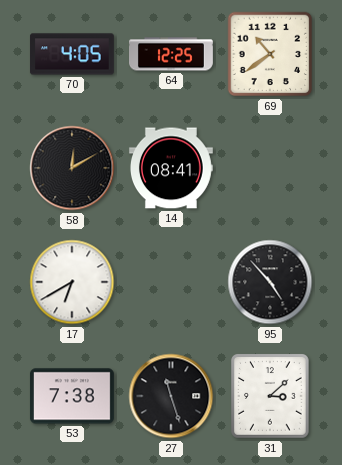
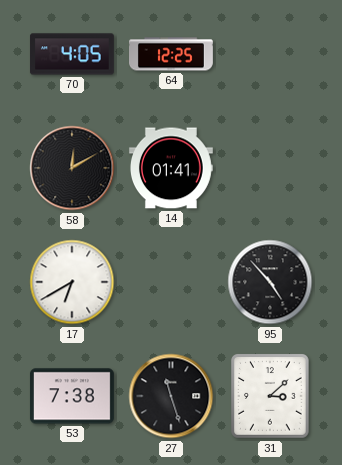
69: 10:39 -> none
14: 08:41 -> 01:41
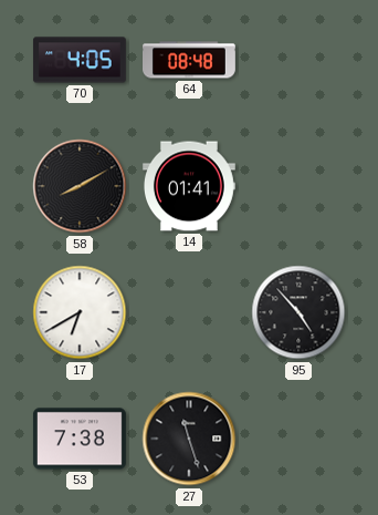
64: 12:25 -> 08:48
58: 12:10 -> 8:10
31: 3:08 -> none
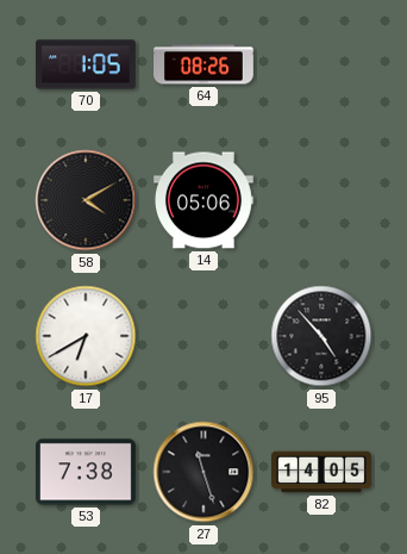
70: 4:05 -> 1:05
64: 08:48 -> 08:26
58: 8:10 -> 4:10
14: 01:41 -> 05:06
82: none -> 14:05
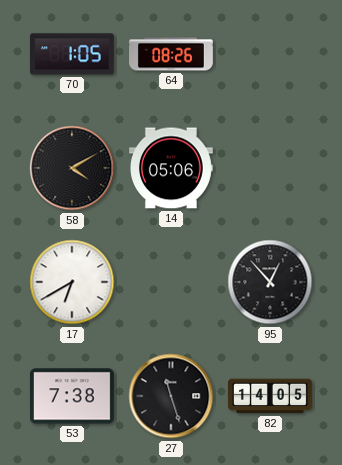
95: 4:53 -> 12:53
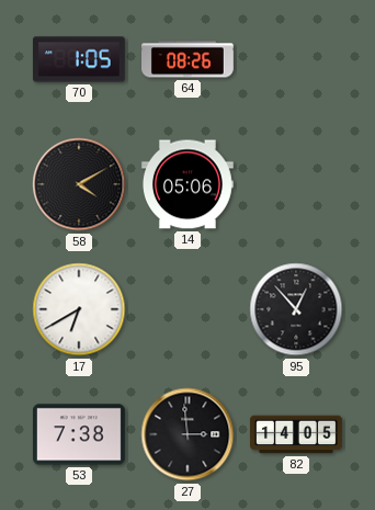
27: 11:27 -> 2:59
